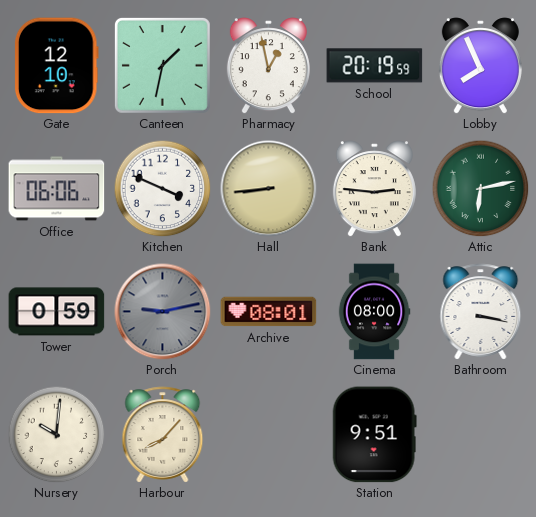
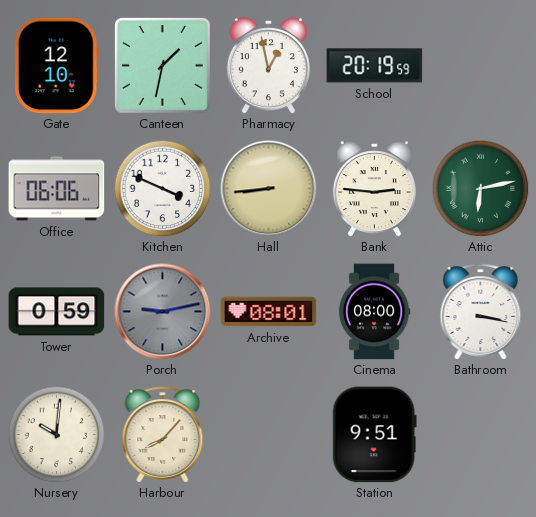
Lobby: 7:56 -> none
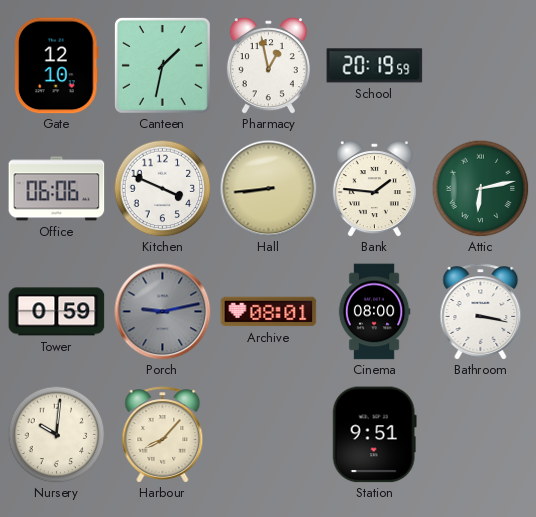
Bank: 2:46 -> 1:46
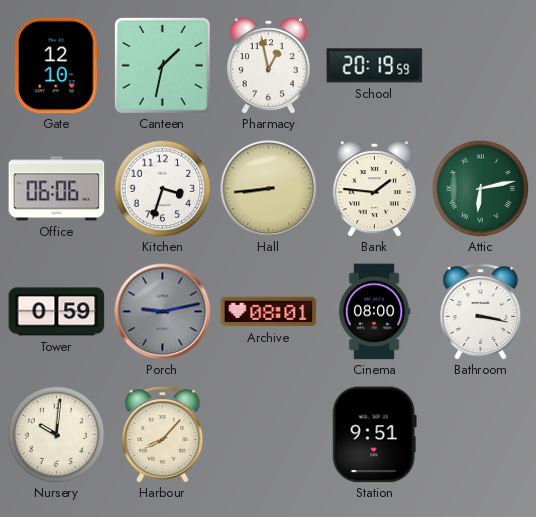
Kitchen: 3:49 -> 3:33
